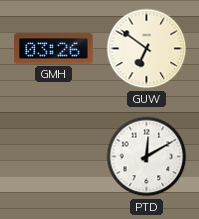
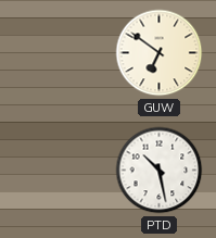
GMH: 03:26 -> none
PTD: 12:10 -> 10:28
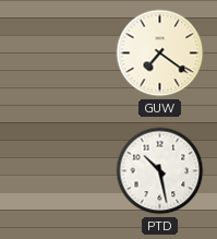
GUW: 6:51 -> 7:21
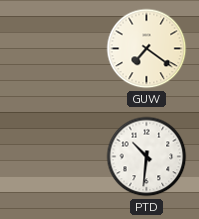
PTD: 10:28 -> 10:31
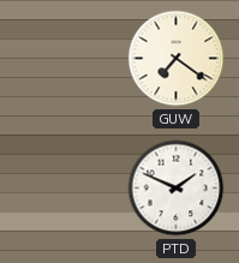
PTD: 10:31 -> 1:49
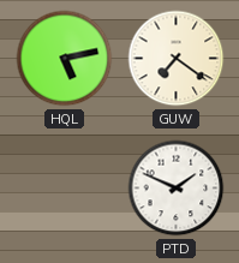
HQL: none -> 5:13
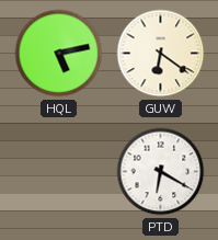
GUW: 7:21 -> 6:21
PTD: 1:49 -> 6:20
